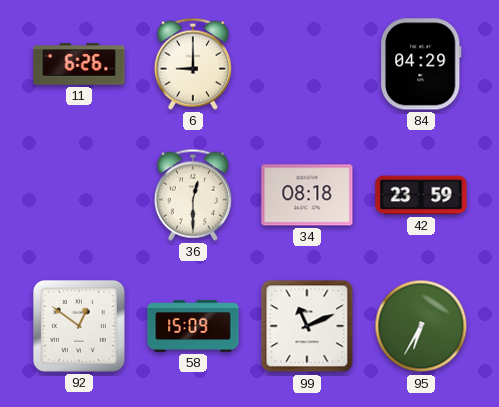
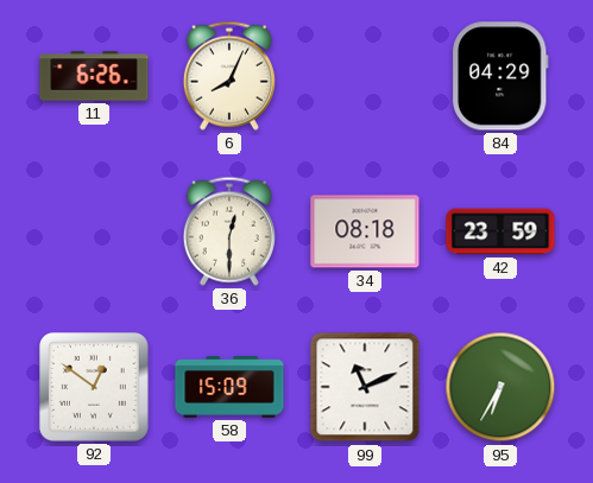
6: 9:00 -> 8:04
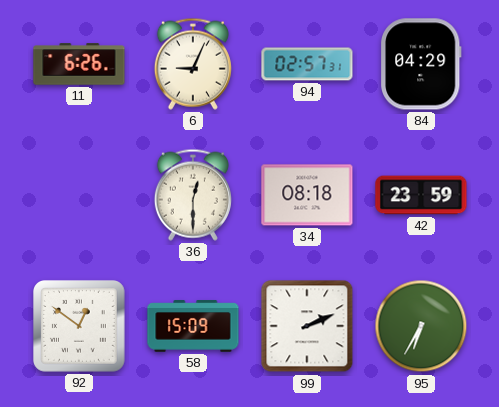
6: 8:04 -> 9:04
94: none -> 02:57
99: 11:11 -> 2:11
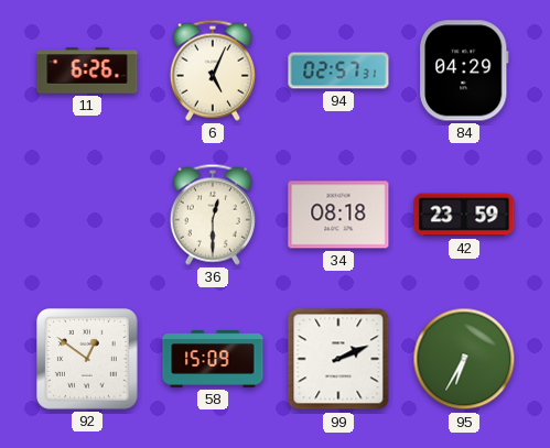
6: 9:04 -> 5:04
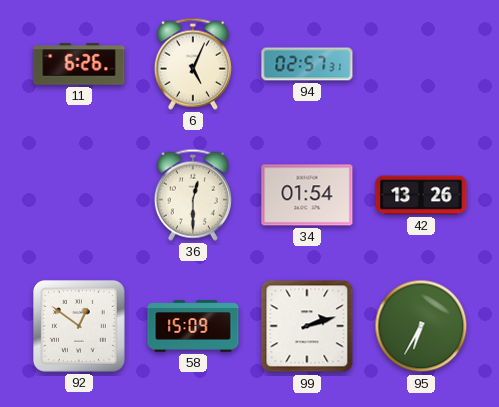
84: 04:29 -> none
34: 08:18 -> 01:54
42: 23:59 -> 13:26
99: 2:11 -> 2:12
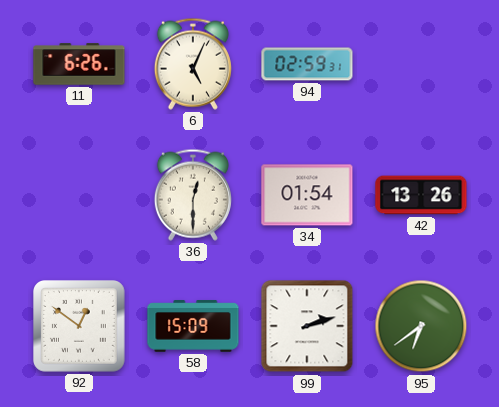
94: 02:57 -> 02:59
95: 6:35 -> 6:39
